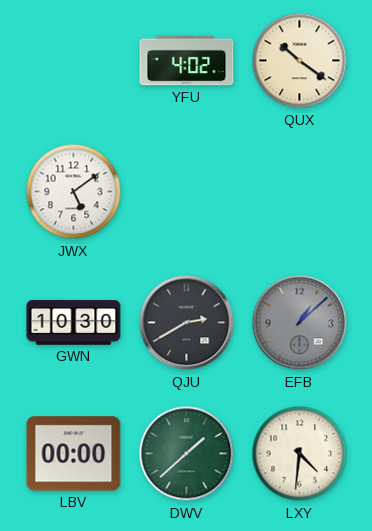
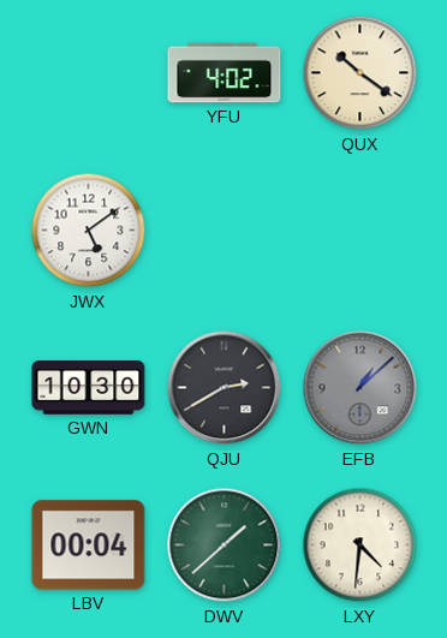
LBV: 00:00 -> 00:04
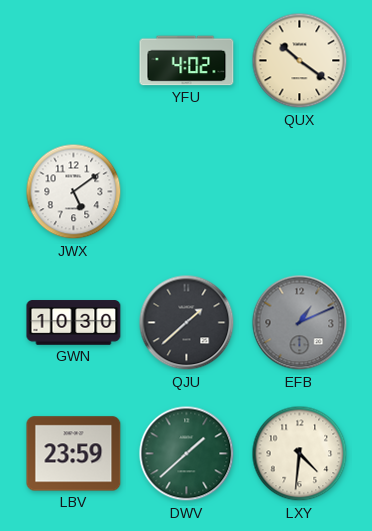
QJU: 2:40 -> 1:38
EFB: 1:08 -> 1:11
LBV: 00:04 -> 23:59
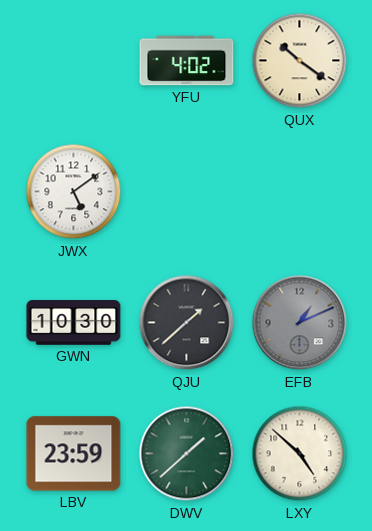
LXY: 4:31 -> 4:52
